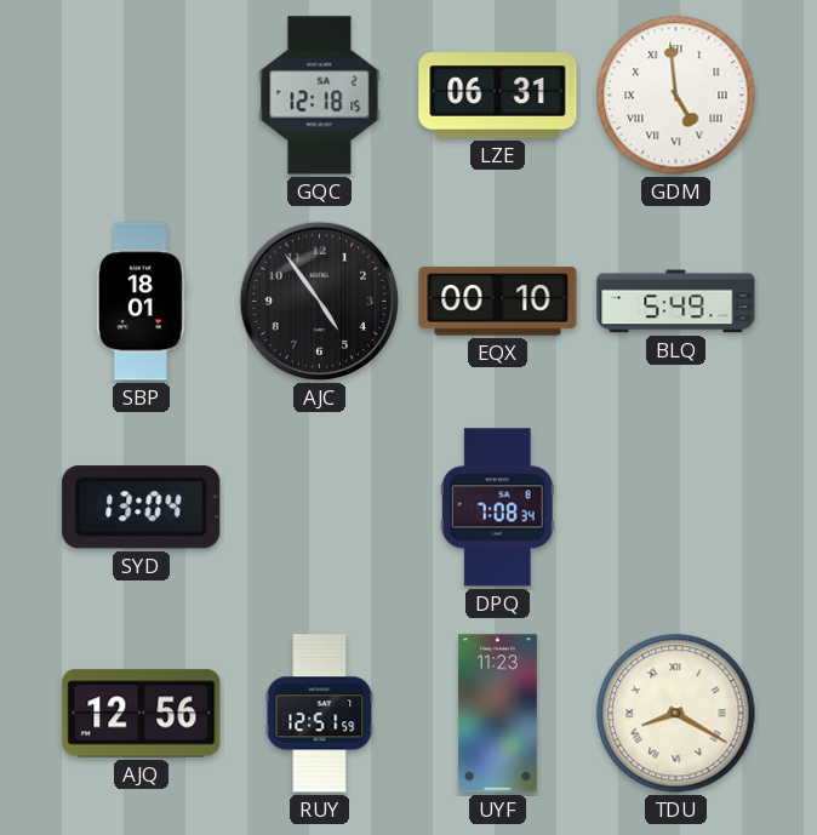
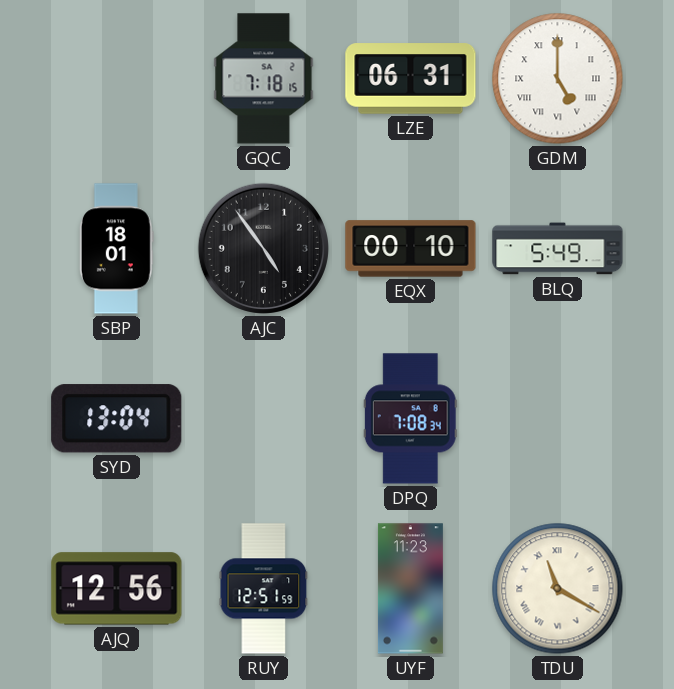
GQC: 12:18 -> 7:18
GDM: 4:59 -> 5:00
TDU: 8:20 -> 11:20
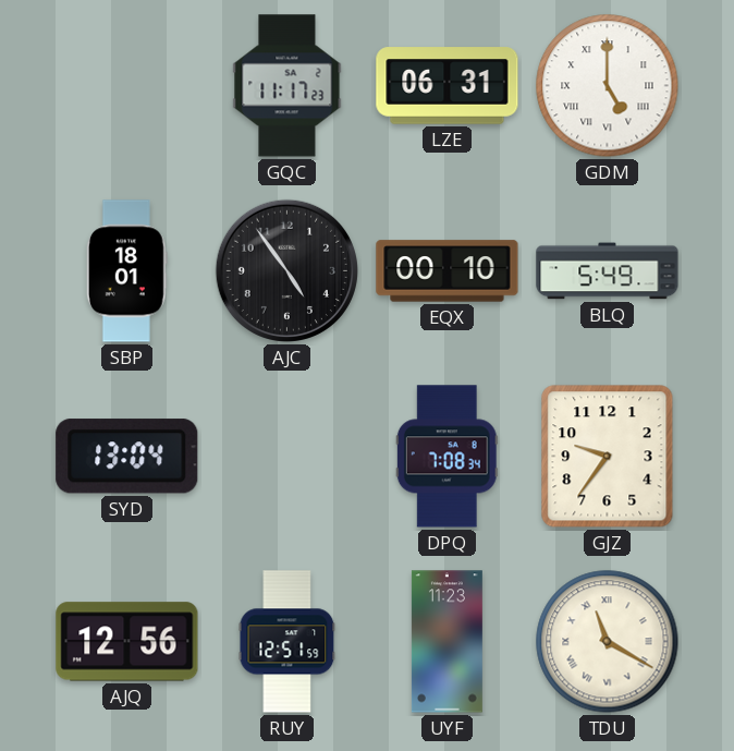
GQC: 7:18 -> 11:17
GJZ: none -> 9:36
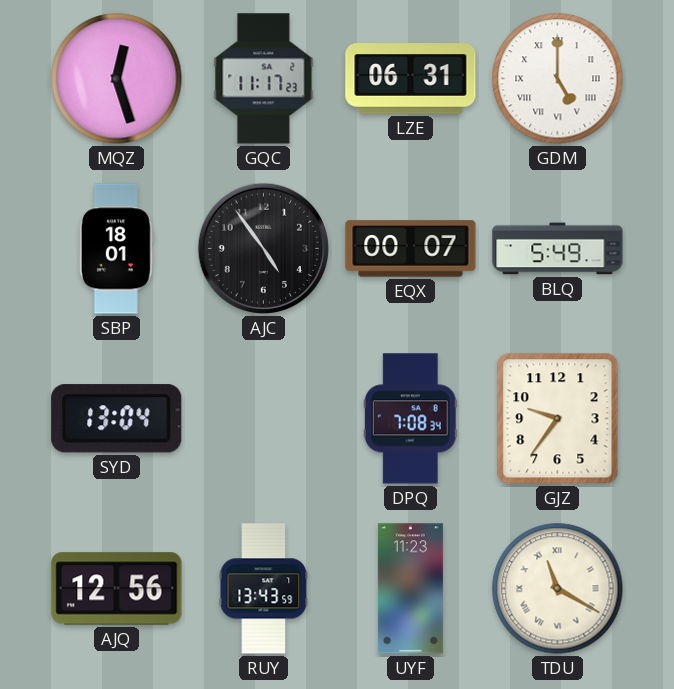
MQZ: none -> 12:27
EQX: 00:10 -> 00:07
RUY: 12:51 -> 13:43
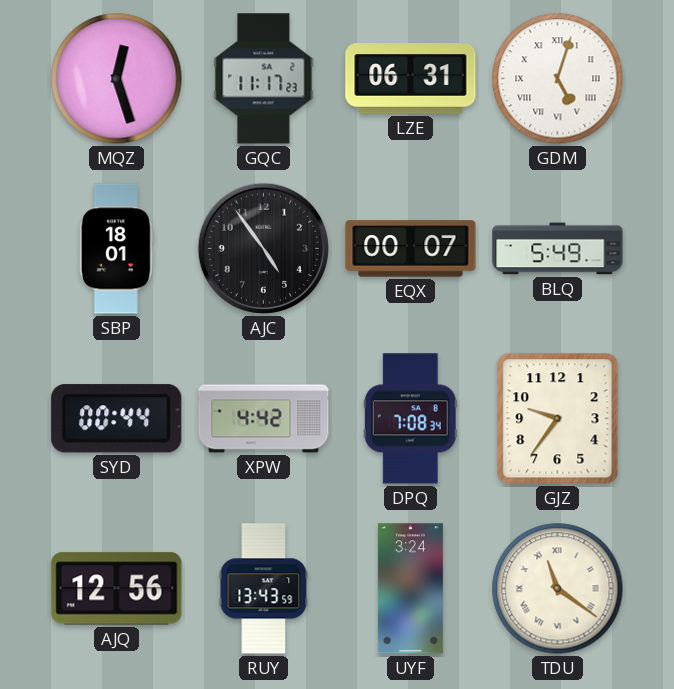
GDM: 5:00 -> 5:03
SYD: 13:04 -> 00:44
XPW: none -> 4:42
UYF: 11:23 -> 3:24
TDU: 11:20 -> 11:21
